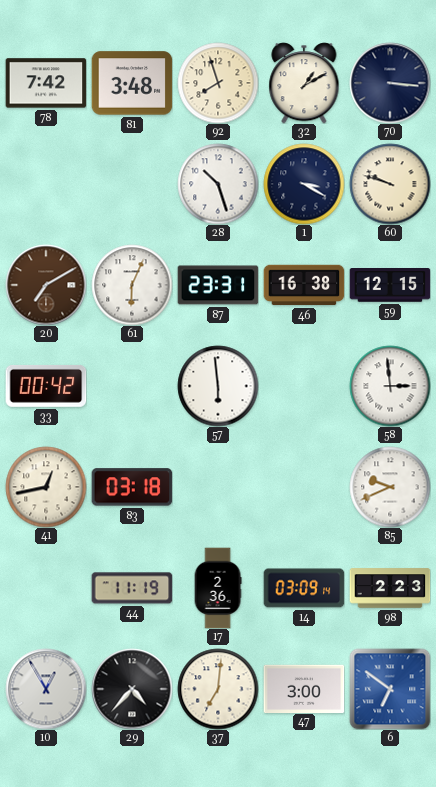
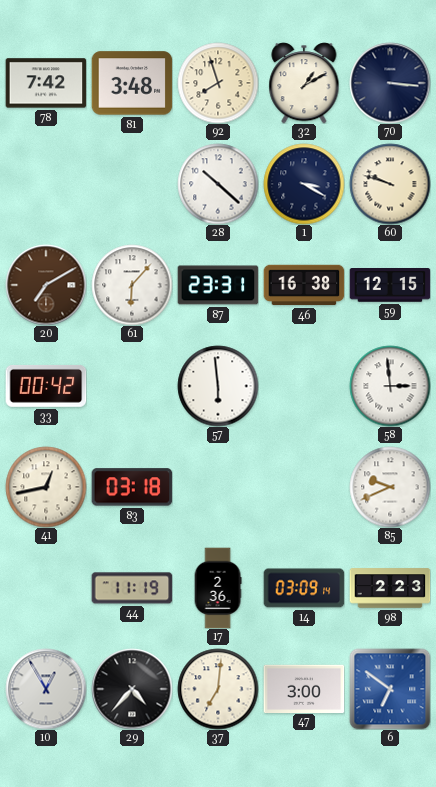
28: 10:27 -> 10:22
61: 6:04 -> 6:07
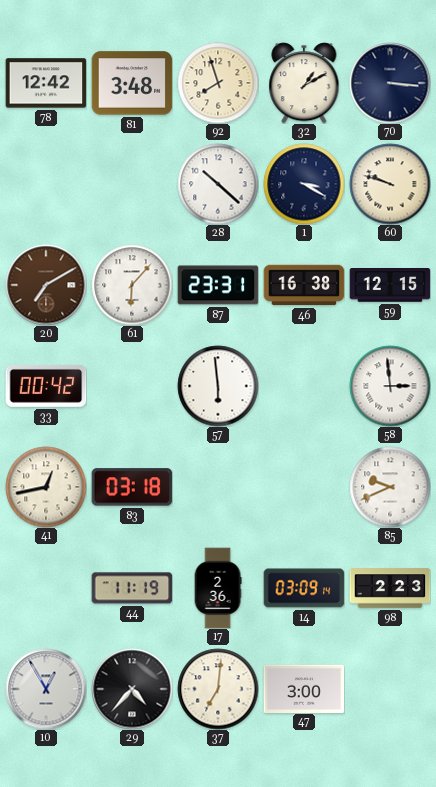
78: 7:42 -> 12:42
6: 6:51 -> none
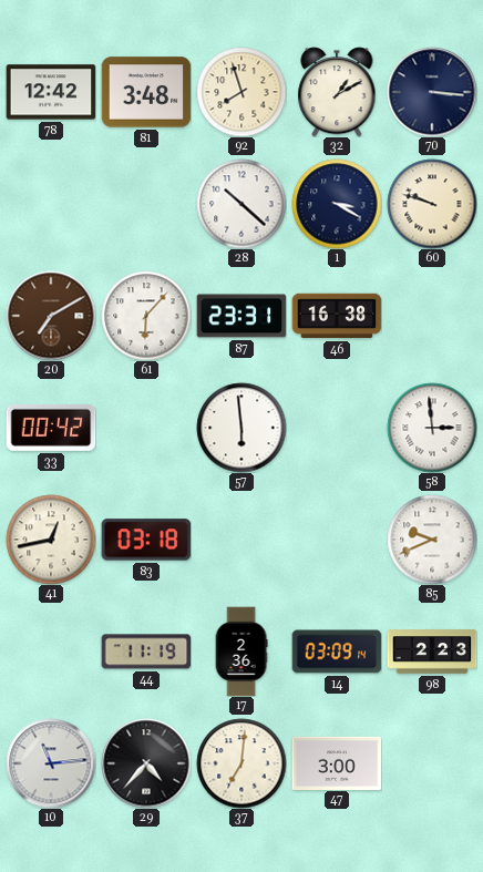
59: 12:15 -> none
10: 12:55 -> 11:14
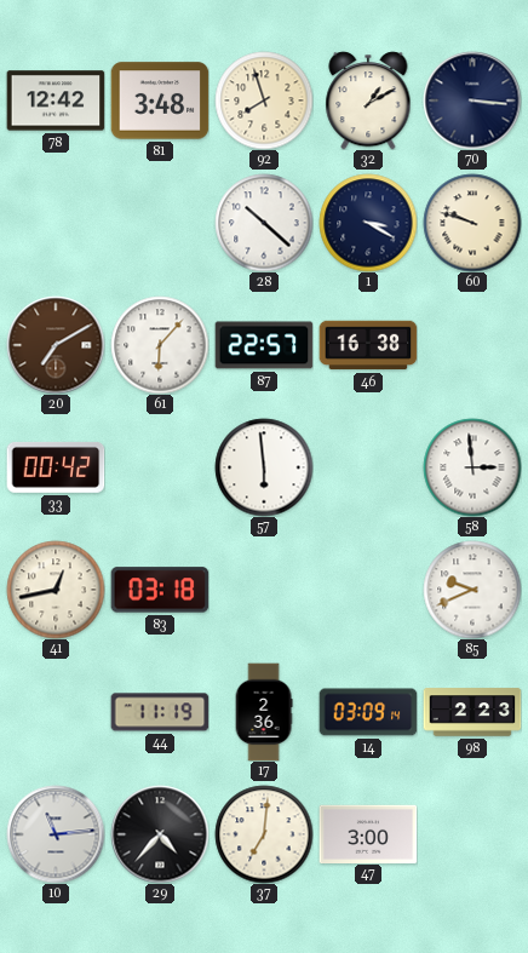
87: 23:31 -> 22:57
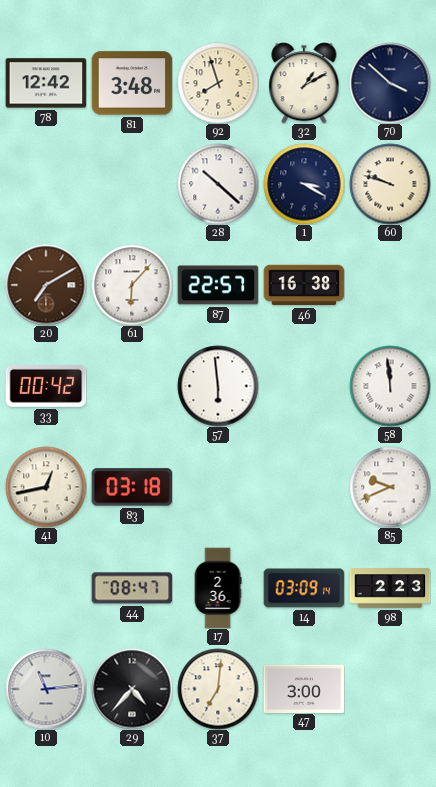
70: 3:16 -> 3:52
58: 2:59 -> 11:59
44: 11:19 -> 08:47
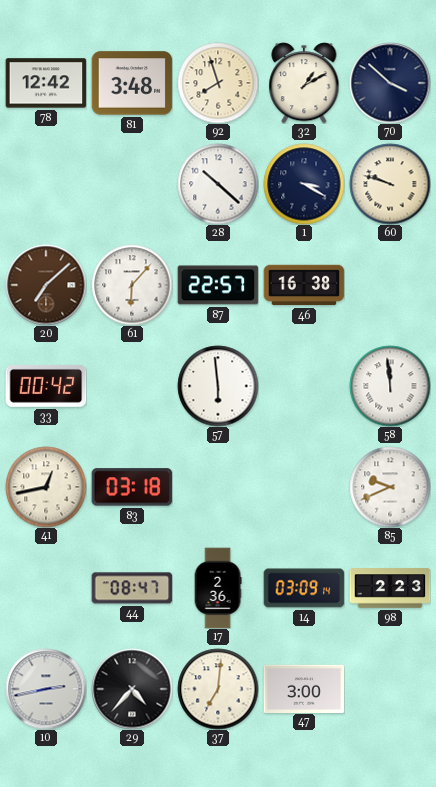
20: 7:10 -> 7:08
10: 11:14 -> 2:43
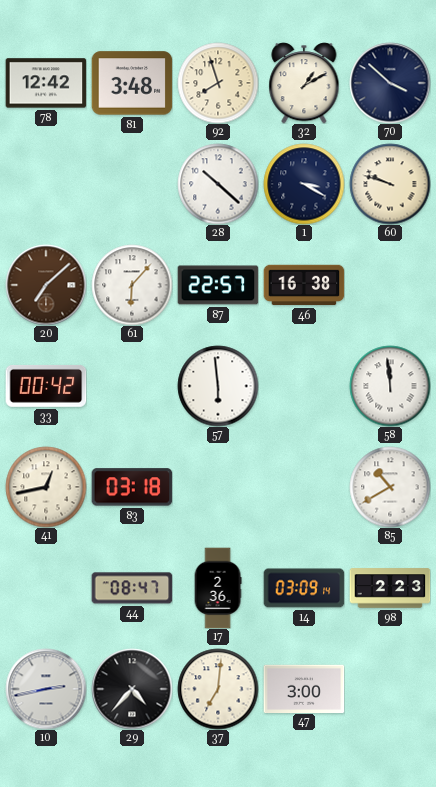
85: 9:41 -> 10:40
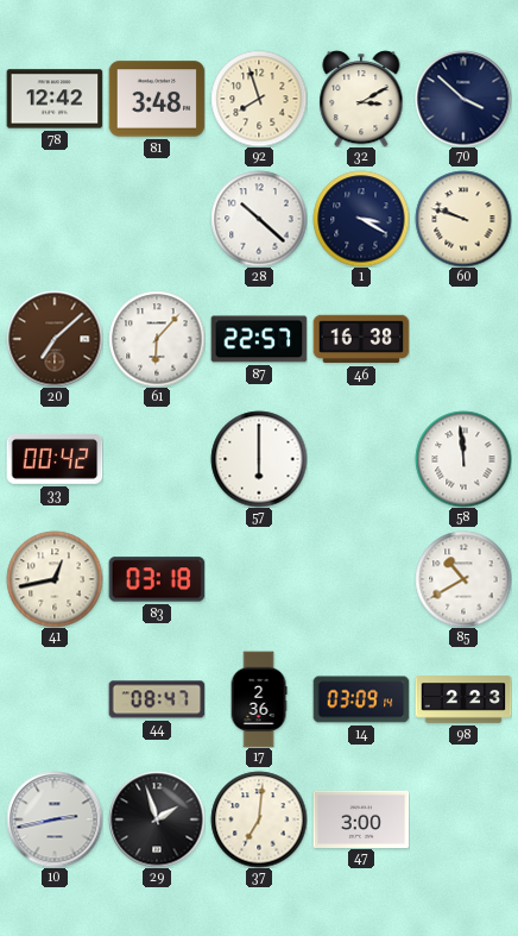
32: 1:10 -> 3:10
57: 5:59 -> 6:00
29: 4:37 -> 1:57
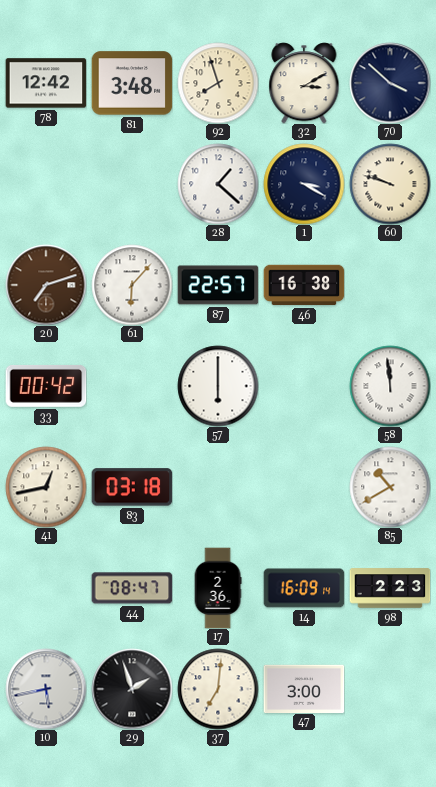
28: 10:22 -> 1:22
20: 7:08 -> 7:12
14: 03:09 -> 16:09
10: 2:43 -> 5:43
